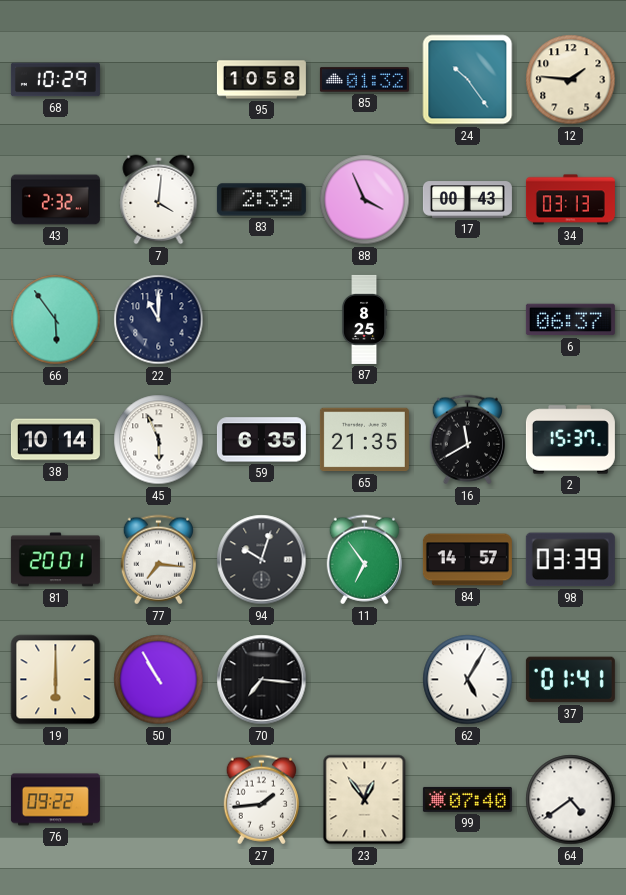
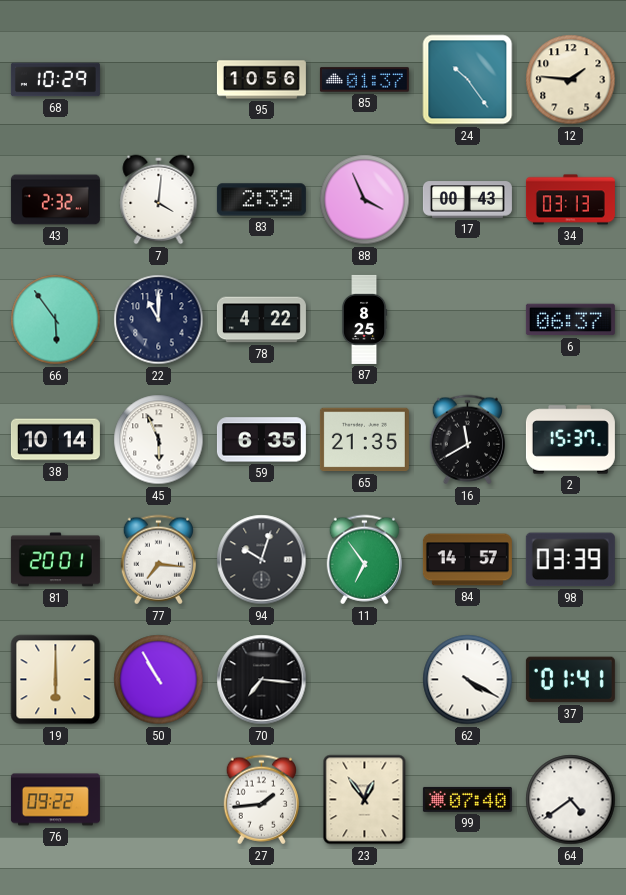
95: 10:58 -> 10:56
85: 01:32 -> 01:37
78: none -> 4:22
62: 5:05 -> 4:20
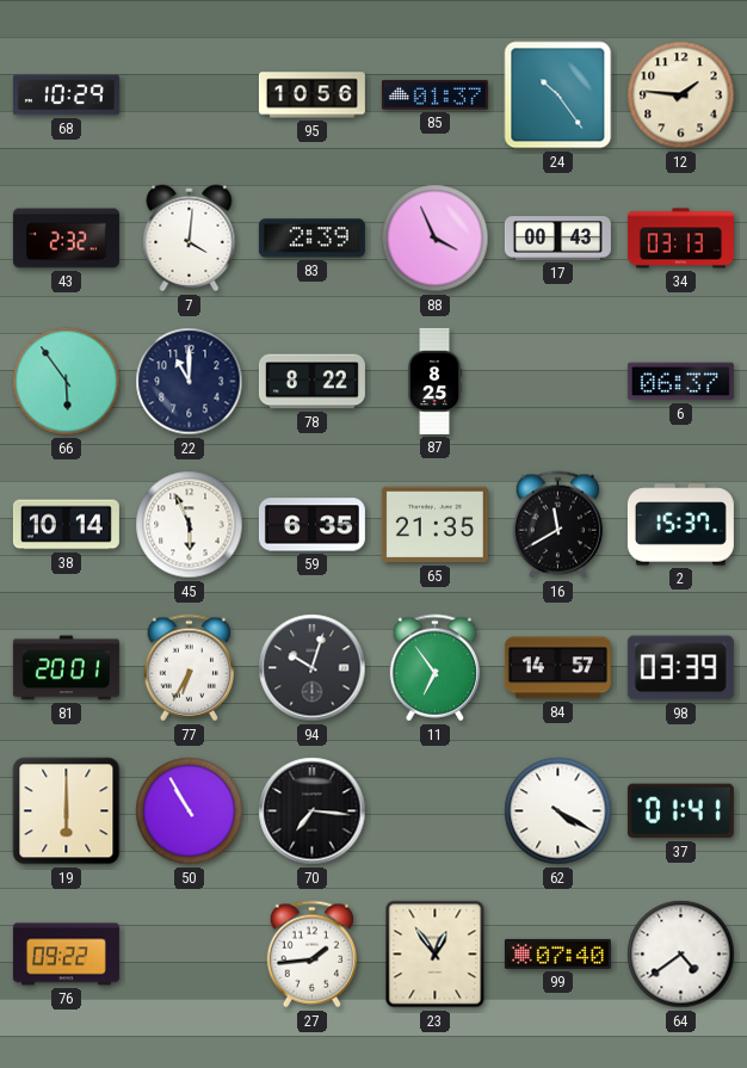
78: 4:22 -> 8:22
77: 7:16 -> 6:35
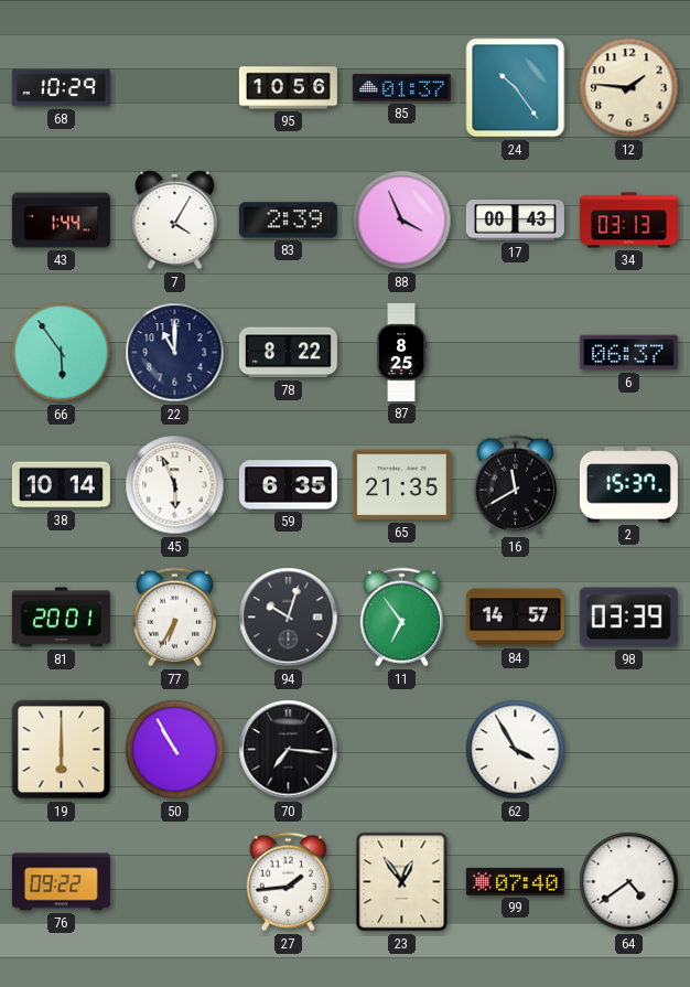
43: 2:32 -> 1:44
7: 4:01 -> 4:05
62: 4:20 -> 3:55
37: 01:41 -> none
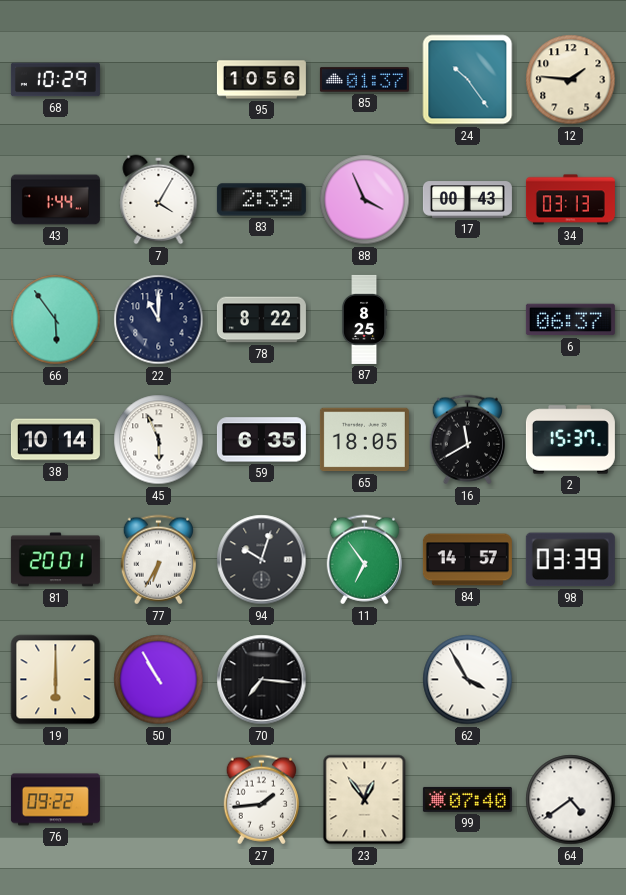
65: 21:35 -> 18:05
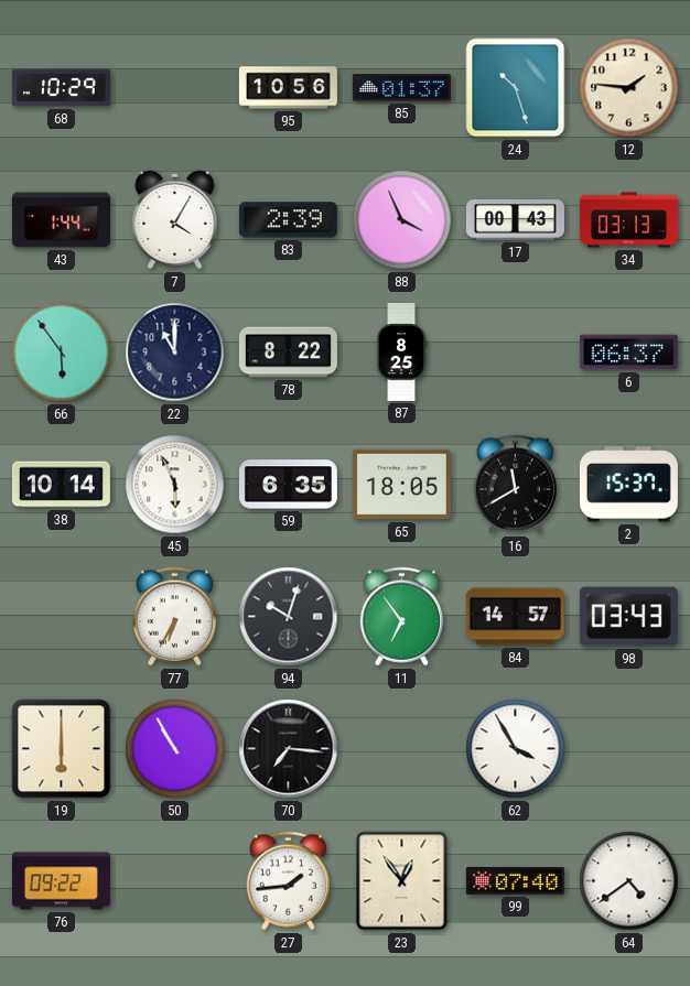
24: 10:24 -> 10:27
81: 20:01 -> none
98: 03:39 -> 03:43
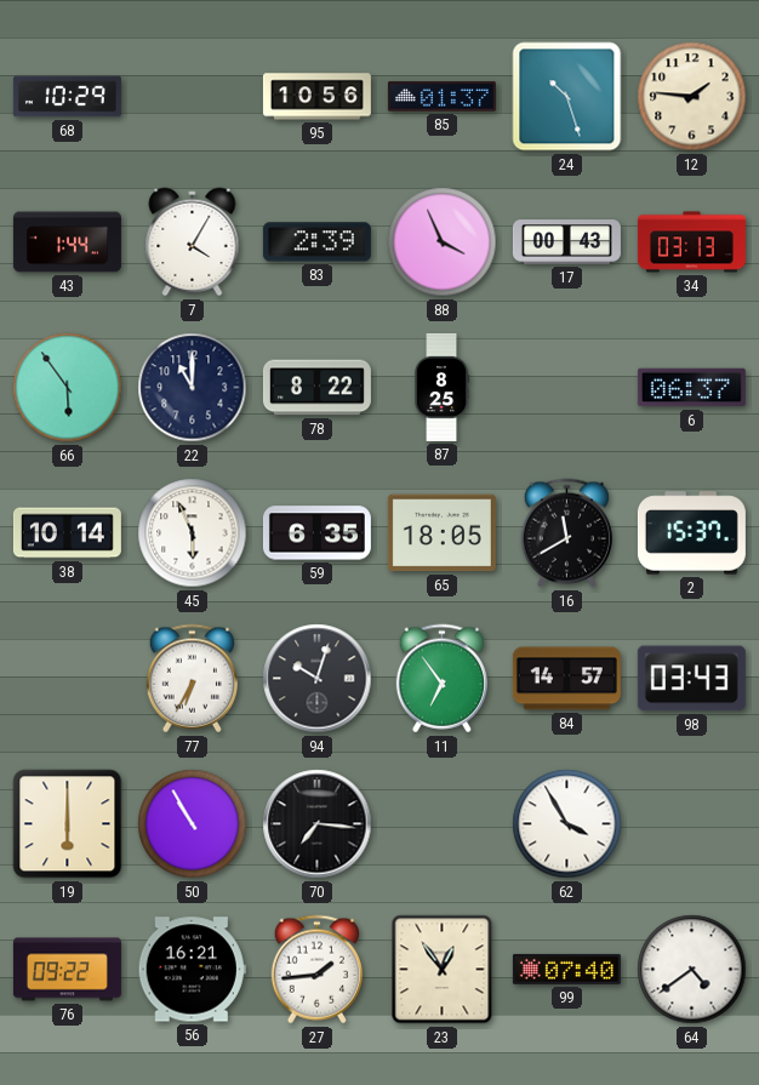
56: none -> 16:21
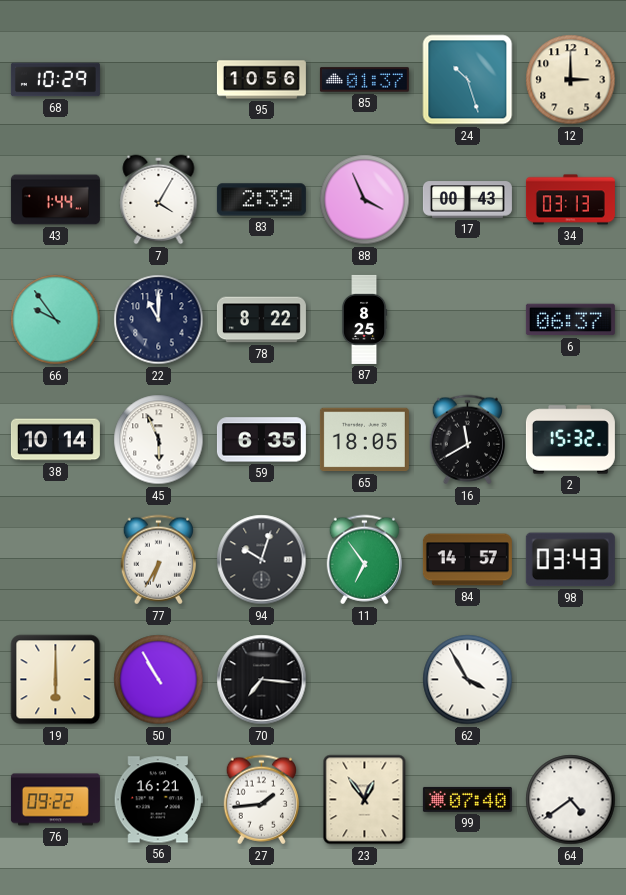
12: 1:46 -> 3:00
66: 5:54 -> 9:54
2: 15:37 -> 15:32
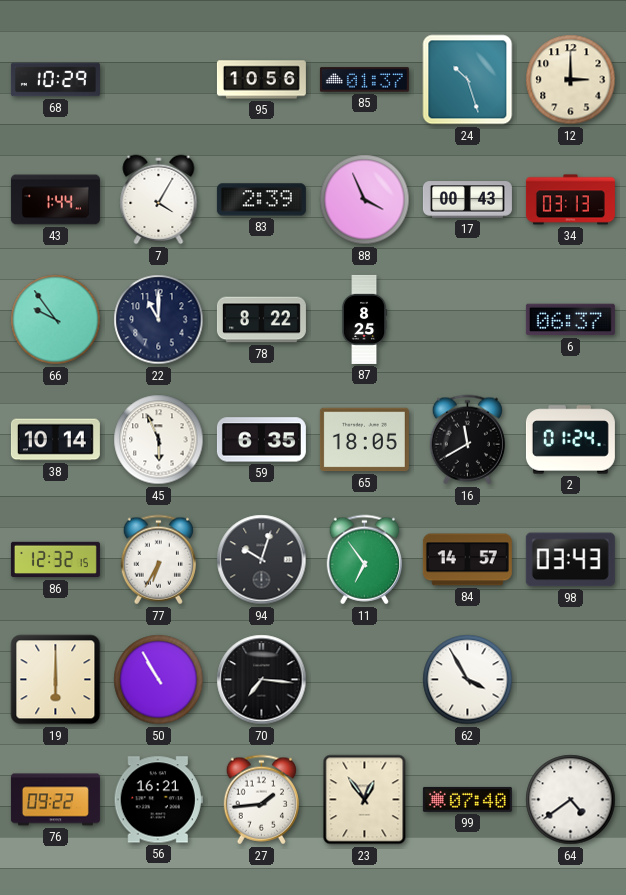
2: 15:32 -> 01:24
86: none -> 12:32
